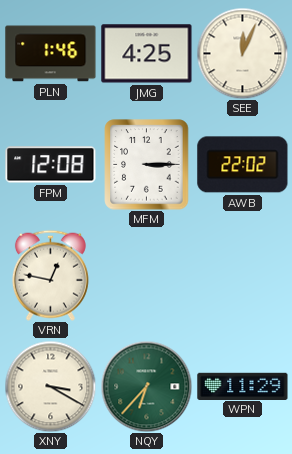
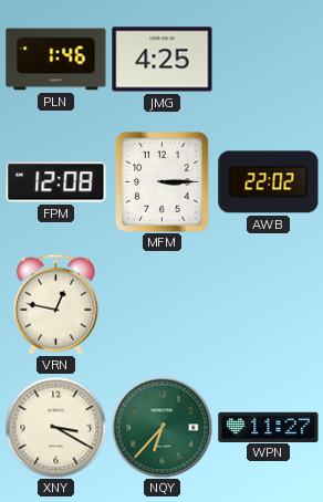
SEE: 12:04 -> none
WPN: 11:29 -> 11:27
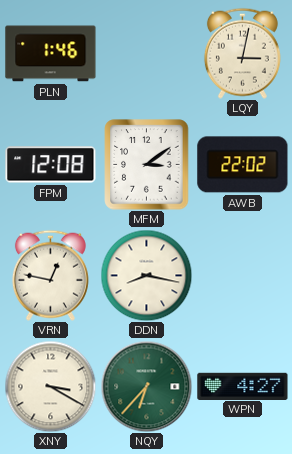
JMG: 4:25 -> none
LQY: none -> 3:02
MFM: 3:15 -> 3:09
DDN: none -> 8:17
WPN: 11:27 -> 4:27
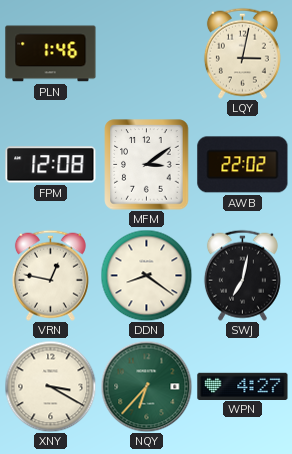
DDN: 8:17 -> 8:21
SWJ: none -> 7:02
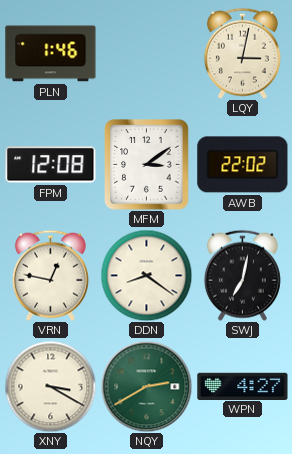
NQY: 6:37 -> 2:40
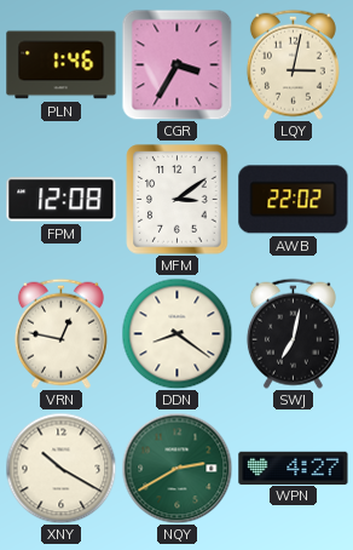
CGR: none -> 3:35
XNY: 3:20 -> 10:20
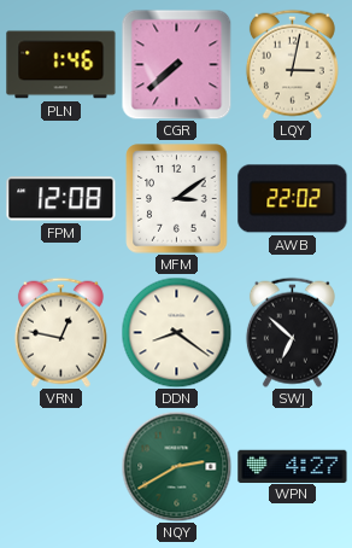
CGR: 3:35 -> 7:38
SWJ: 7:02 -> 6:52
XNY: 10:20 -> none
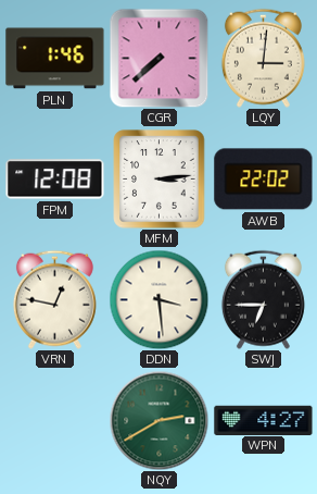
LQY: 3:02 -> 3:01
MFM: 3:09 -> 3:14
DDN: 8:21 -> 3:29
SWJ: 6:52 -> 6:45
